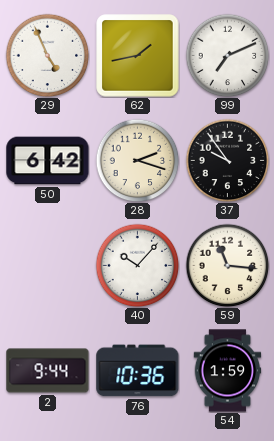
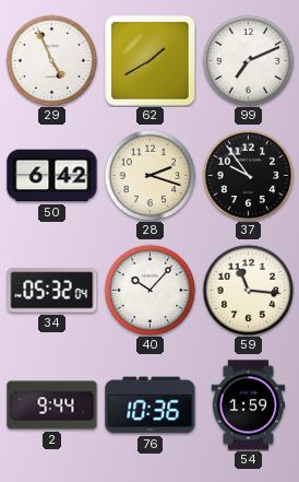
62: 1:43 -> 1:40
34: none -> 05:32
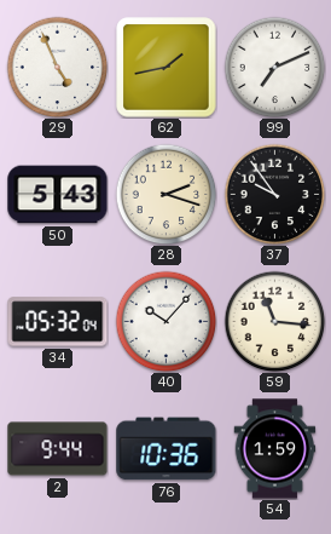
62: 1:40 -> 1:43
50: 6:42 -> 5:43
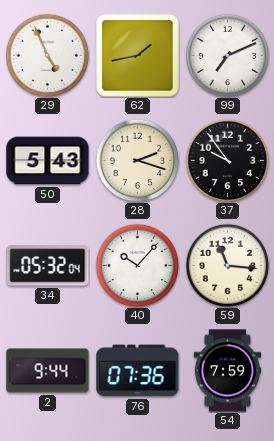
76: 10:36 -> 07:36
54: 1:59 -> 7:59
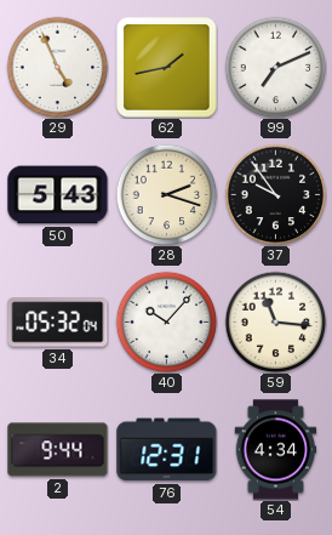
76: 07:36 -> 12:31
54: 7:59 -> 4:34
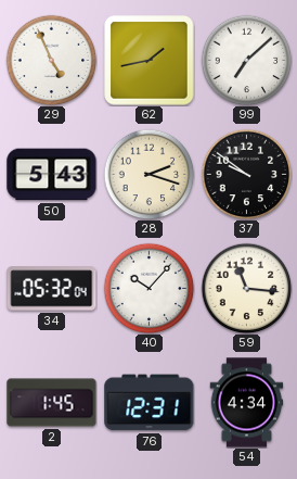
99: 7:11 -> 7:08
37: 9:54 -> 9:51
2: 9:44 -> 1:45
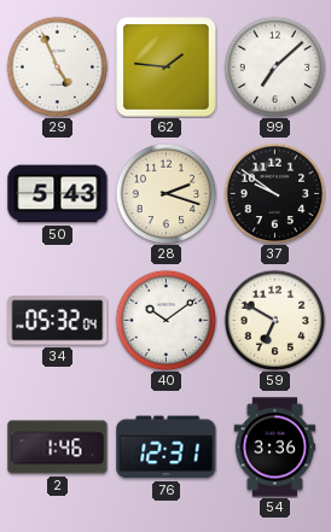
62: 1:43 -> 1:46
40: 10:07 -> 10:09
59: 11:16 -> 6:50
2: 1:45 -> 1:46
54: 4:34 -> 3:36
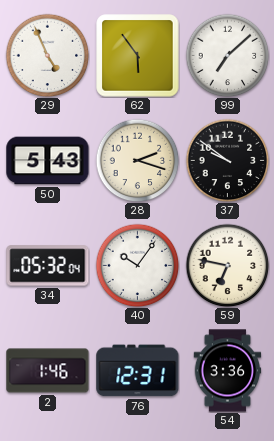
62: 1:46 -> 5:54
40: 10:09 -> 10:06
59: 6:50 -> 6:47
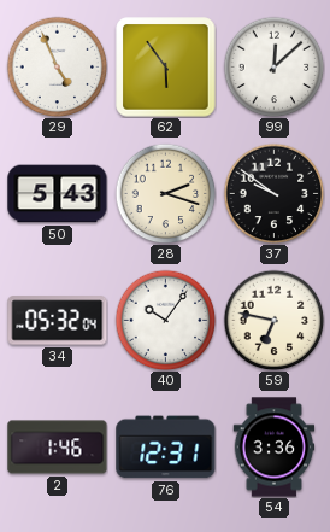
99: 7:08 -> 12:08
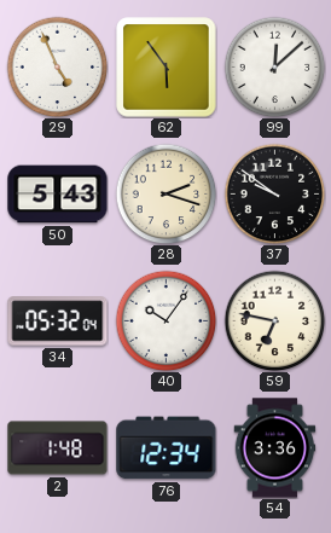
2: 1:46 -> 1:48
76: 12:31 -> 12:34
